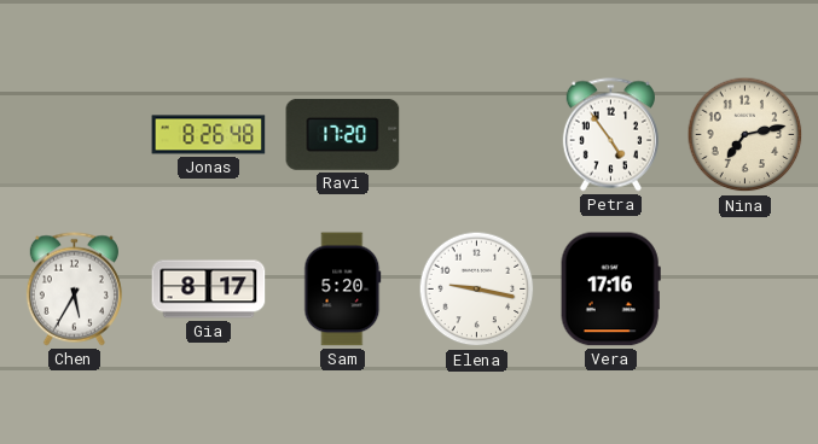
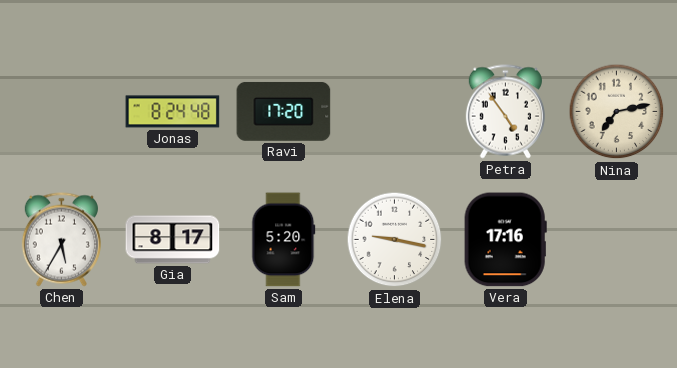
Jonas: 8:26 -> 8:24
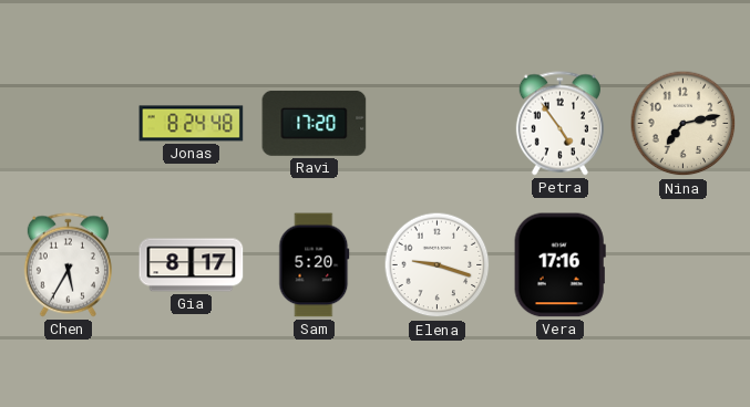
Elena: 9:17 -> 9:18
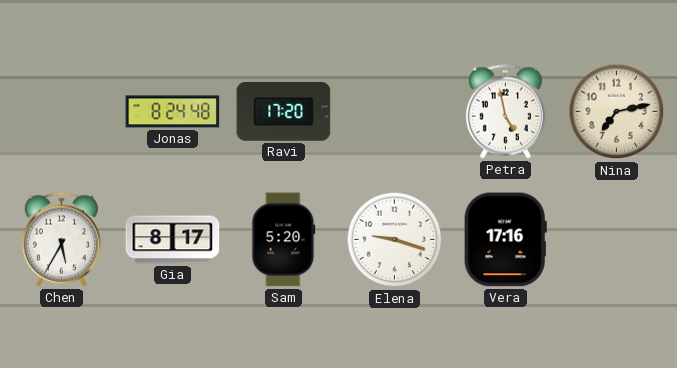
Petra: 4:54 -> 4:58
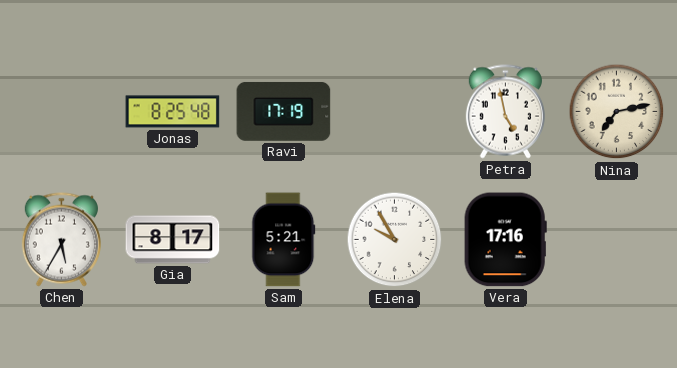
Jonas: 8:24 -> 8:25
Ravi: 17:20 -> 17:19
Sam: 5:20 -> 5:21
Elena: 9:18 -> 9:55
